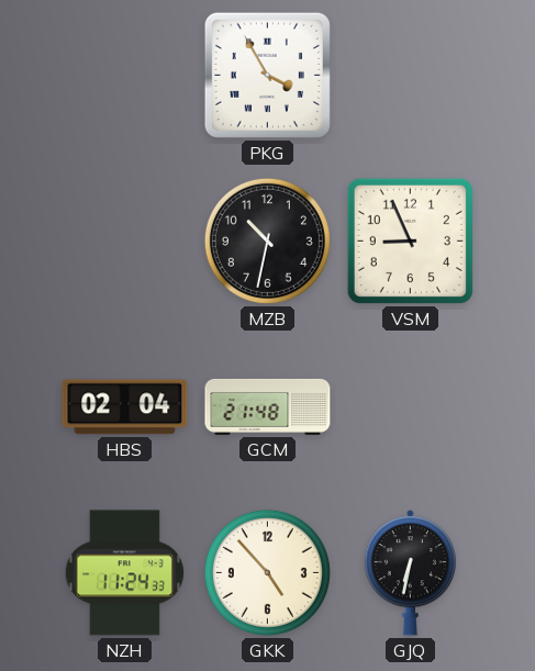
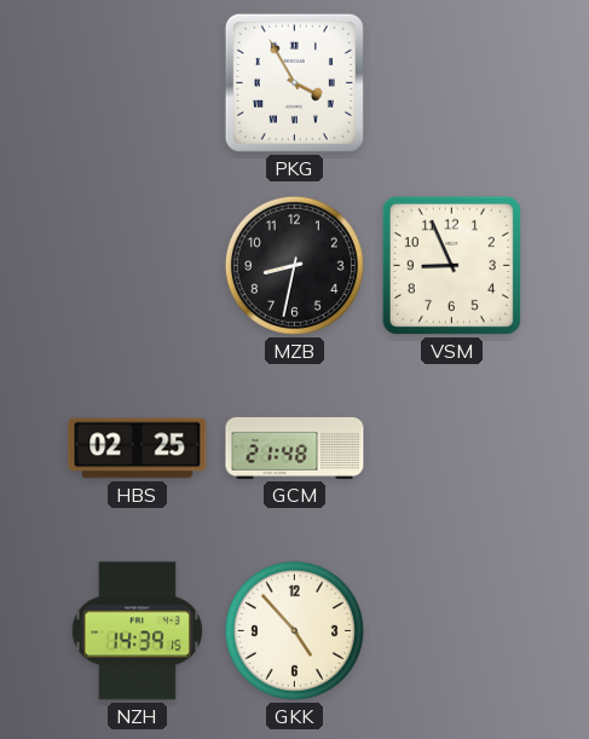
MZB: 10:32 -> 8:32
HBS: 02:04 -> 02:25
NZH: 11:24 -> 14:39
GJQ: 6:32 -> none
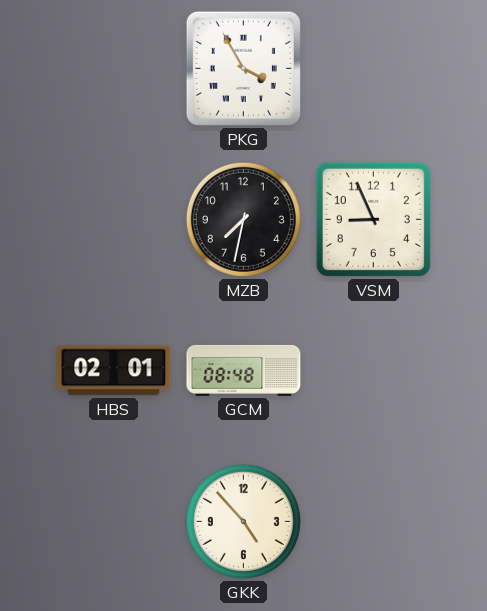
MZB: 8:32 -> 7:32
HBS: 02:25 -> 02:01
GCM: 21:48 -> 08:48
NZH: 14:39 -> none
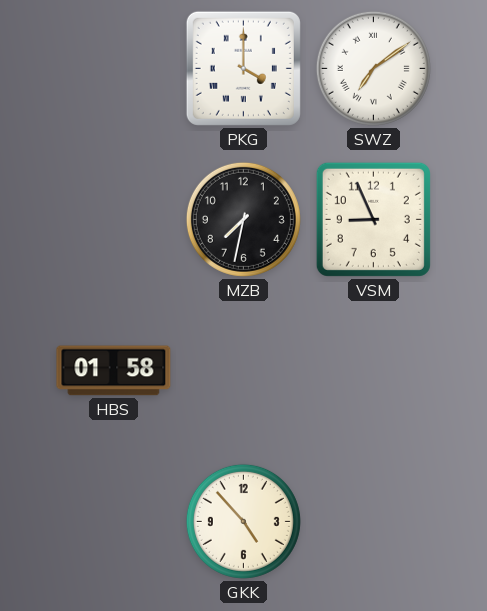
PKG: 3:55 -> 4:00
SWZ: none -> 7:09
HBS: 02:01 -> 01:58
GCM: 08:48 -> none
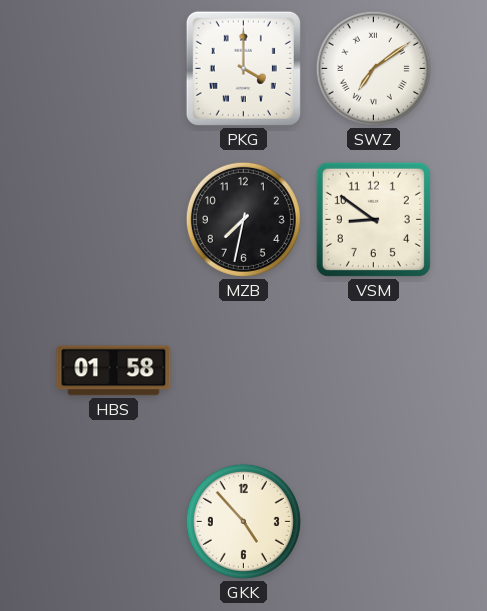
VSM: 8:56 -> 8:51
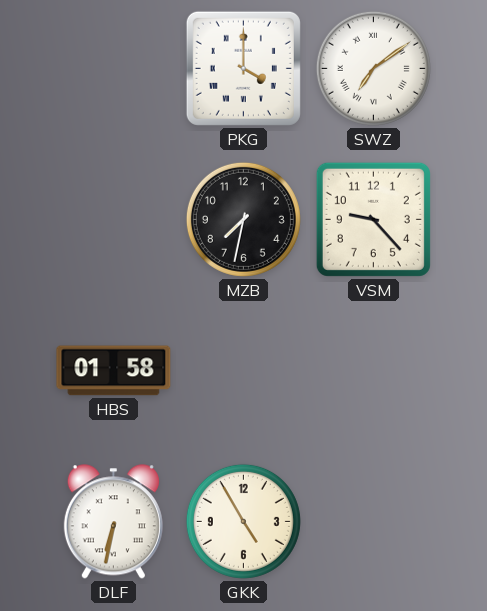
VSM: 8:51 -> 9:23
DLF: none -> 6:32
GKK: 4:53 -> 4:55
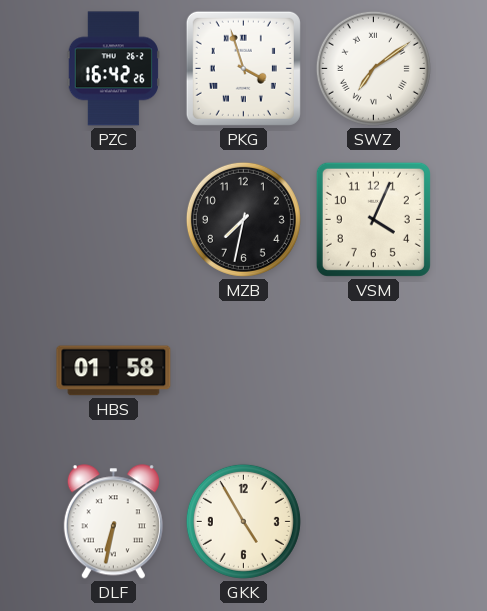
PZC: none -> 16:42
PKG: 4:00 -> 3:57
VSM: 9:23 -> 4:04
